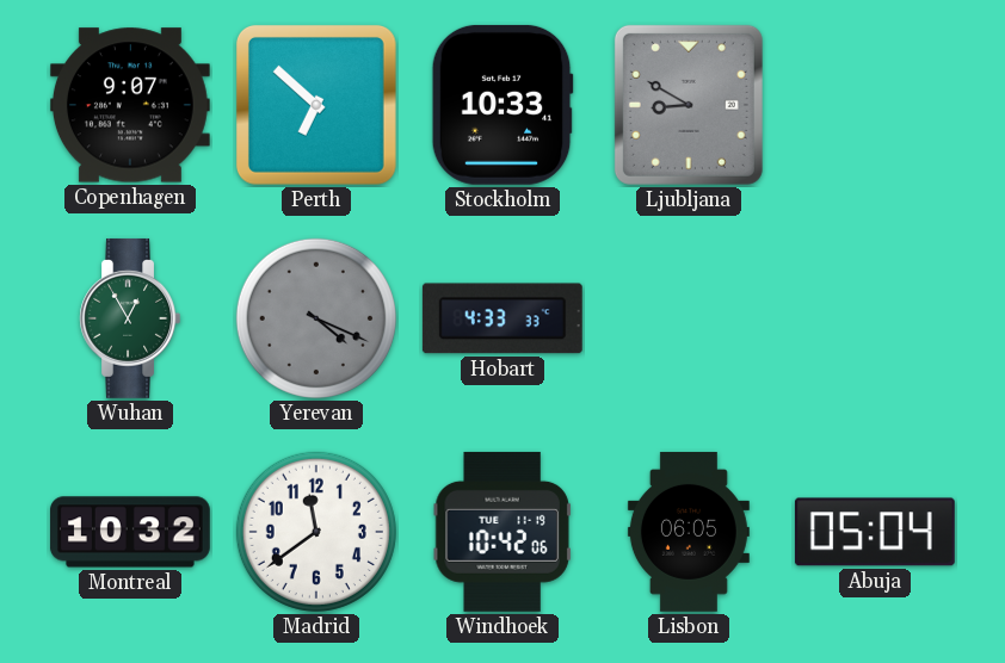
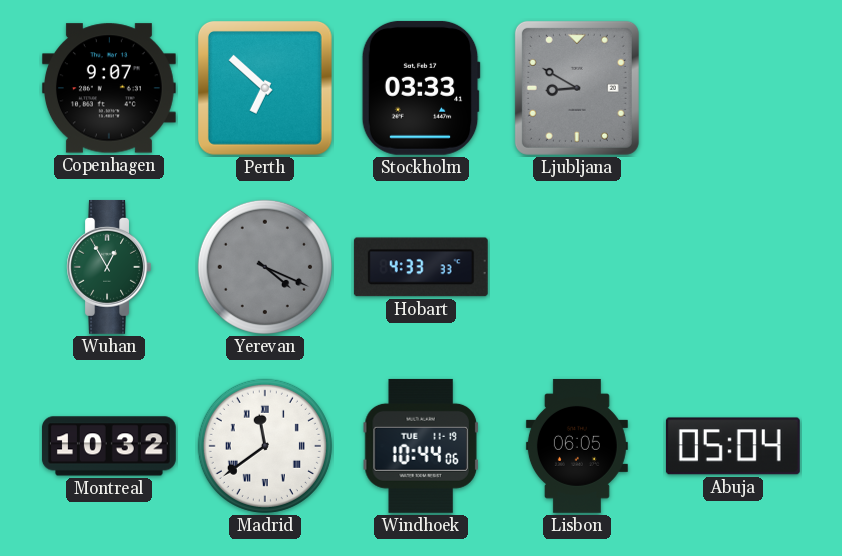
Stockholm: 10:33 -> 03:33
Madrid numerals: Arabic -> Roman
Windhoek: 10:42 -> 10:44
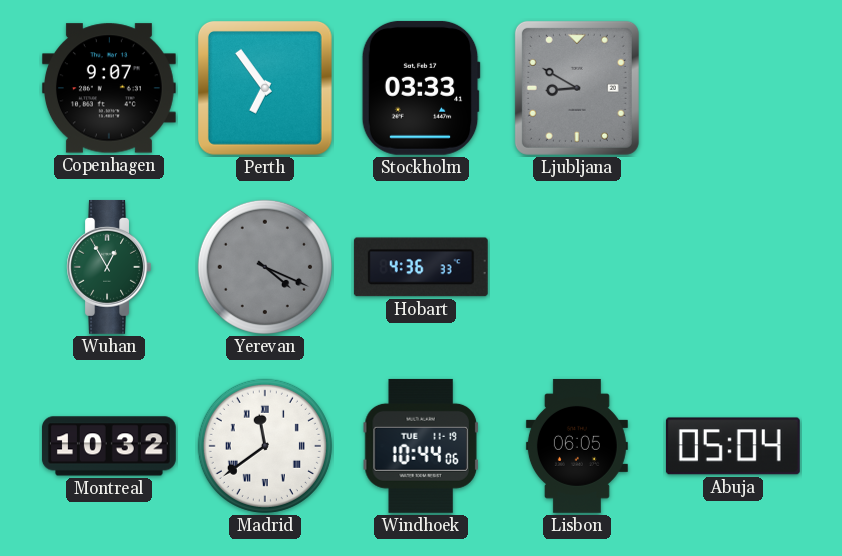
Perth: 6:52 -> 6:54
Hobart: 4:33 -> 4:36
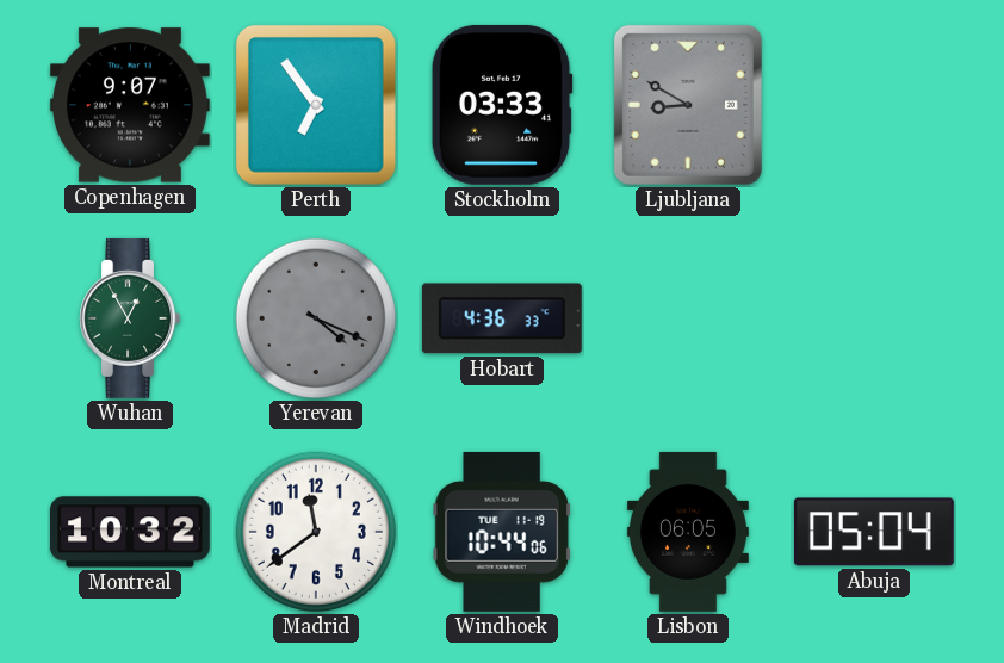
Madrid numerals: Roman -> Arabic
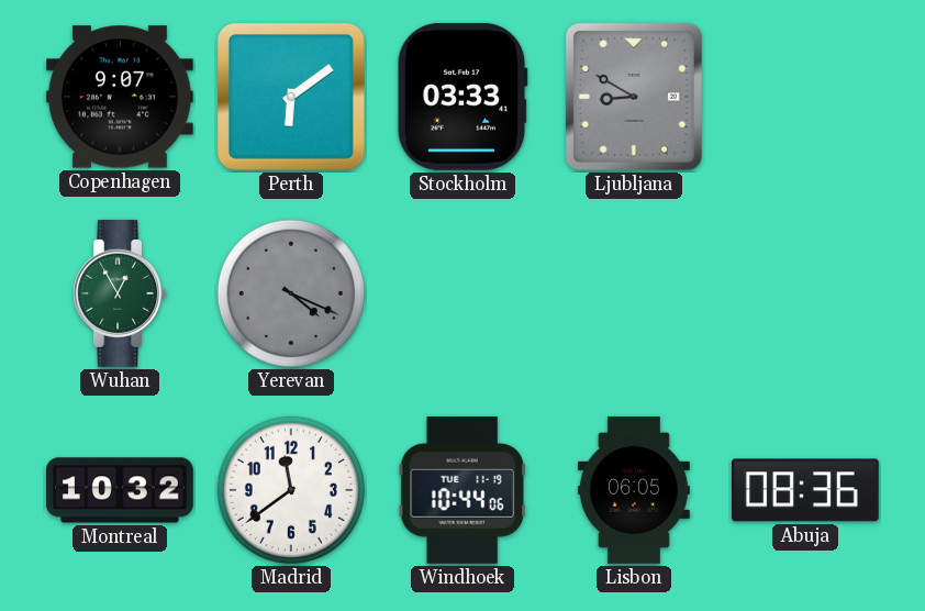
Perth: 6:54 -> 6:09
Hobart: 4:36 -> none
Abuja: 05:04 -> 08:36
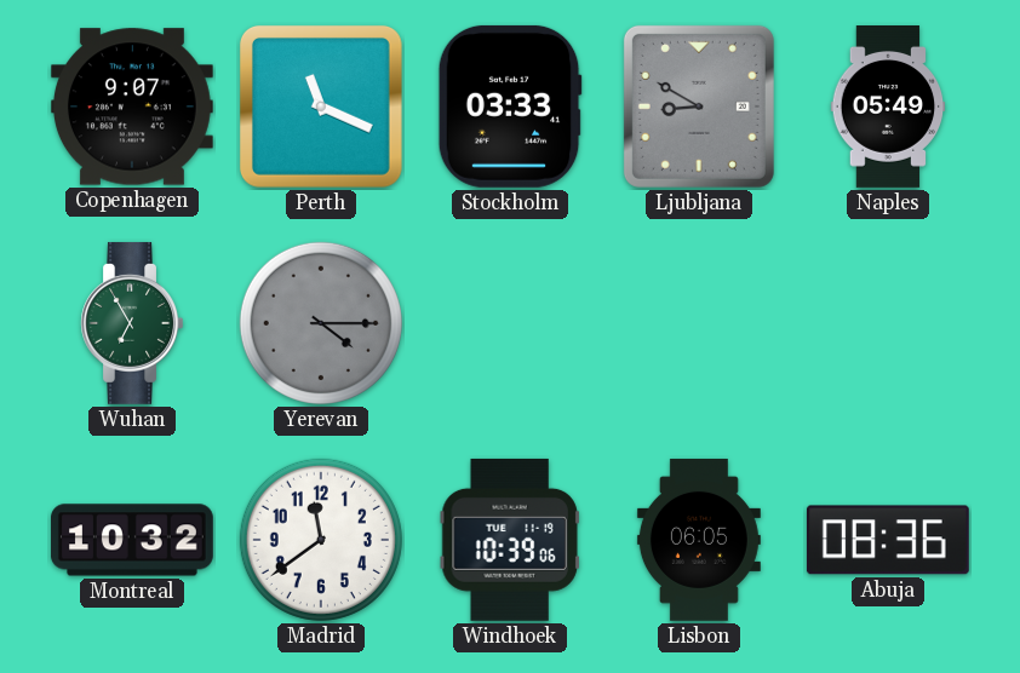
Perth: 6:09 -> 11:19
Naples: none -> 05:49
Wuhan: 12:55 -> 6:55
Yerevan: 4:19 -> 4:15
Windhoek: 10:44 -> 10:39
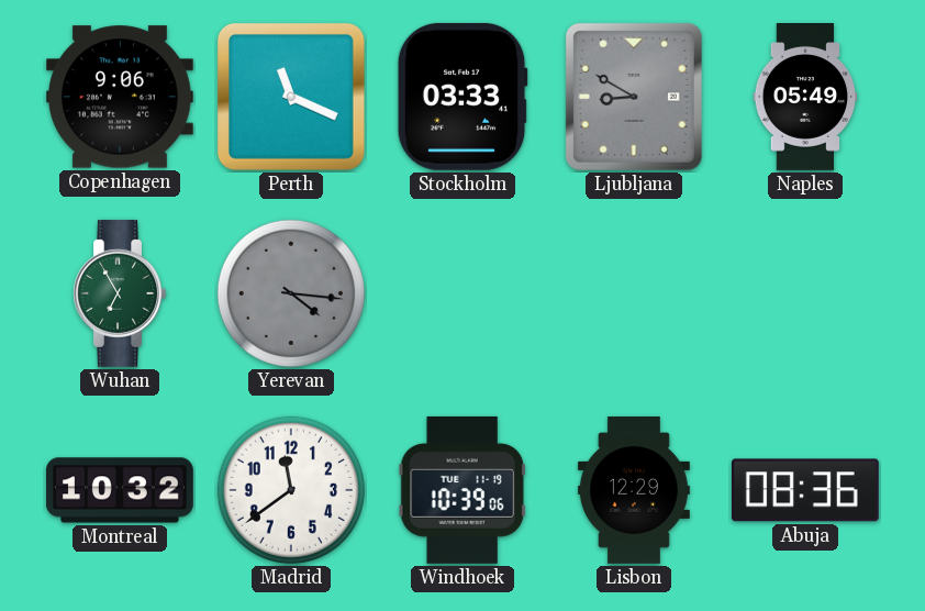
Copenhagen: 9:07 -> 9:06
Yerevan: 4:15 -> 4:16
Lisbon: 06:05 -> 12:29
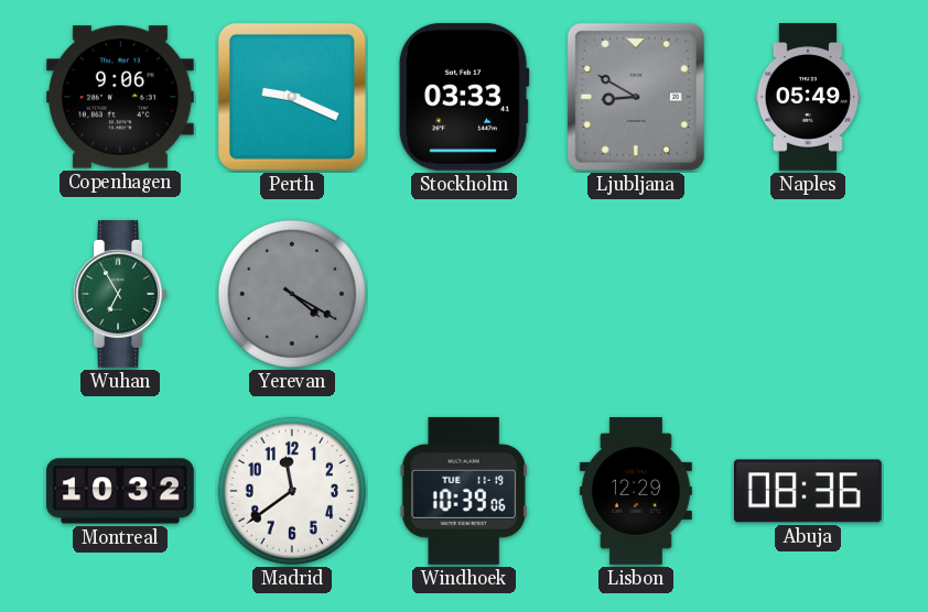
Perth: 11:19 -> 9:19
Yerevan: 4:16 -> 4:20
